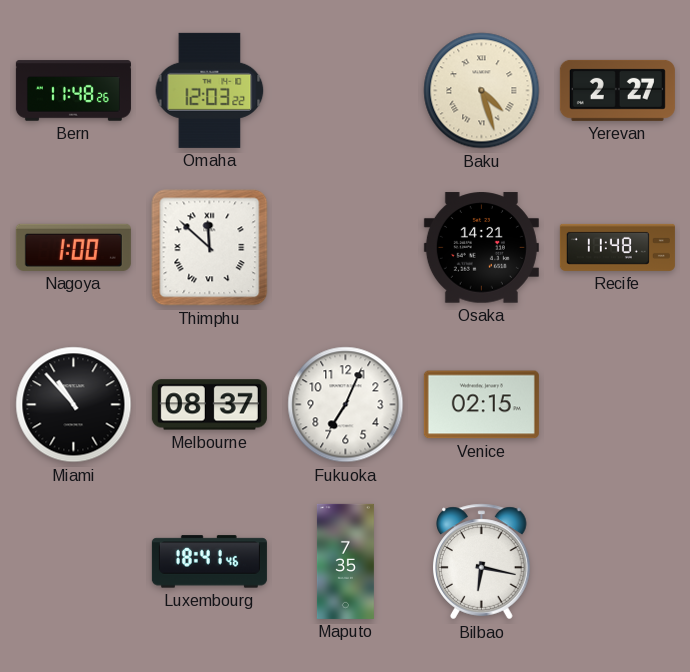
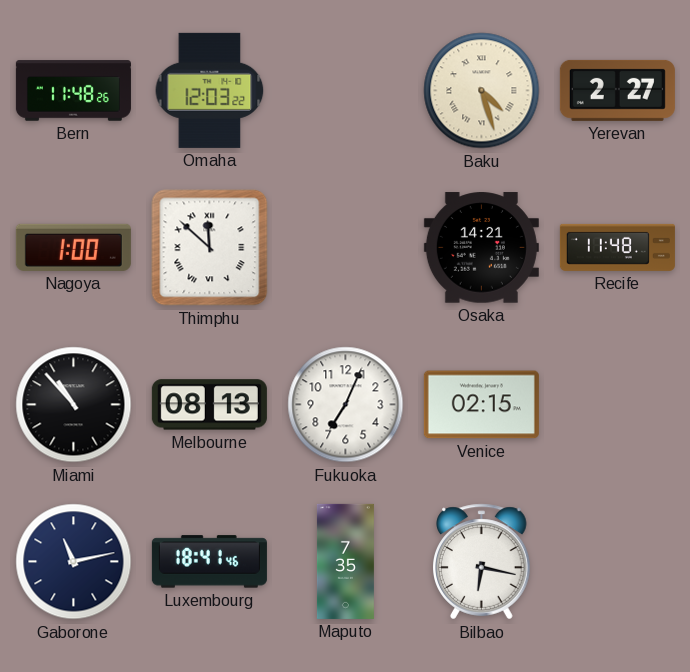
Melbourne: 08:37 -> 08:13
Gaborone: none -> 11:13
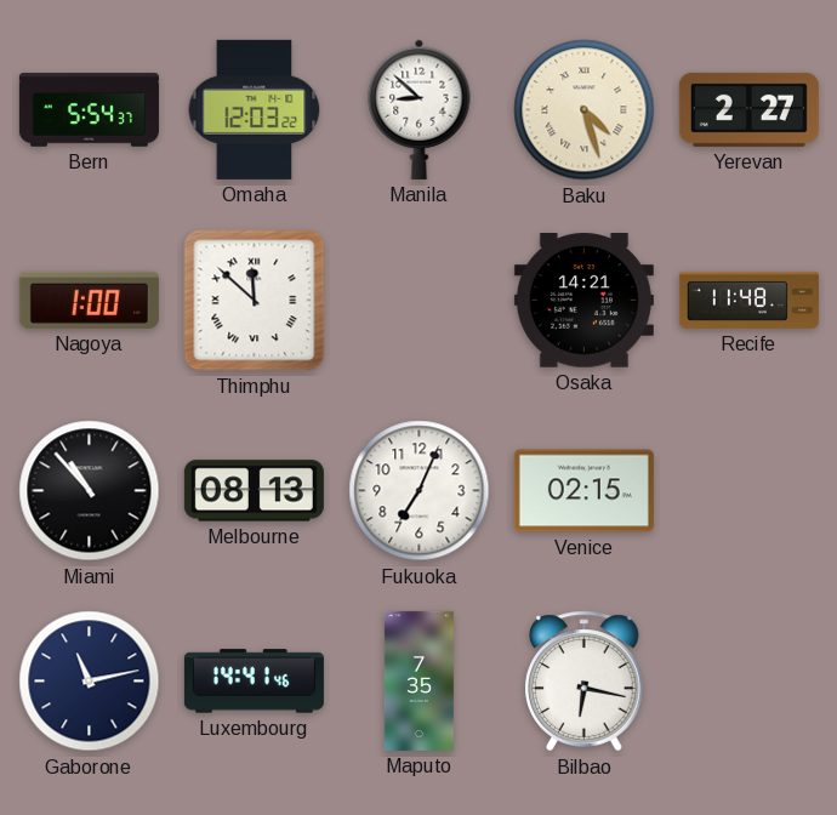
Bern: 11:48 -> 5:54
Manila: none -> 8:52
Luxembourg: 18:41 -> 14:41
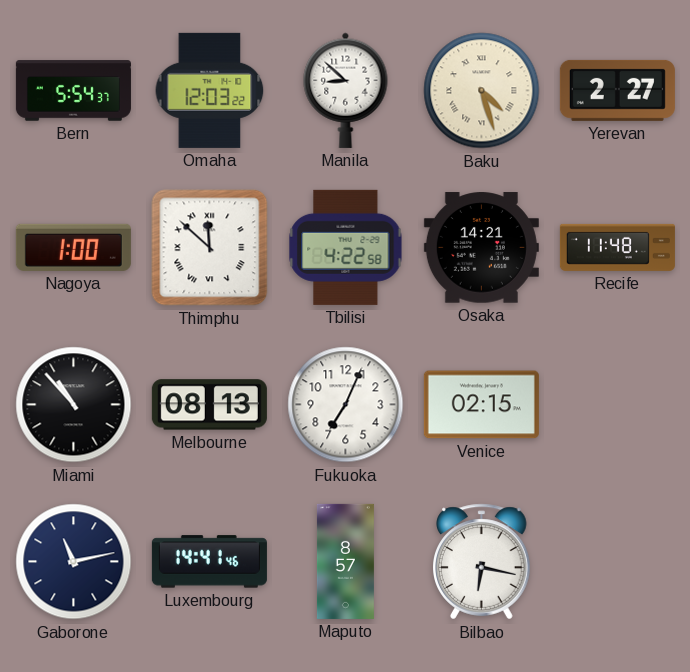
Tbilisi: none -> 4:22
Maputo: 7:35 -> 8:57
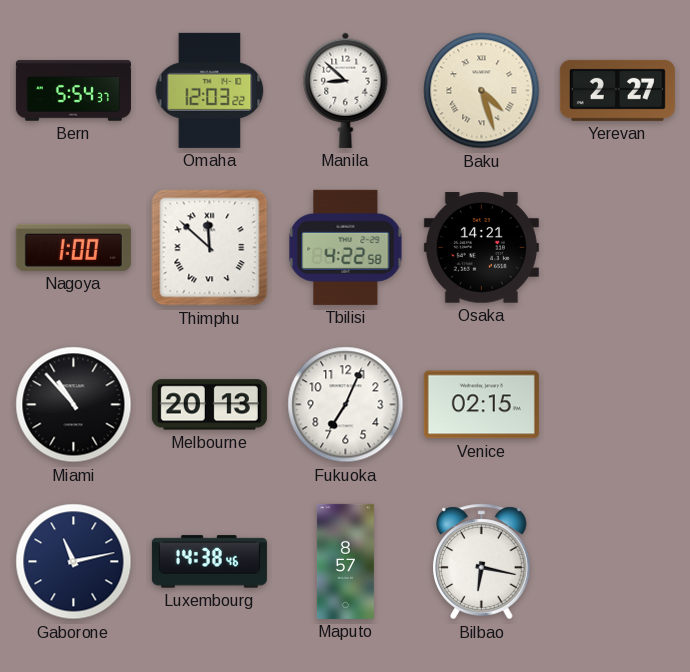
Recife: 11:48 -> none
Melbourne: 08:13 -> 20:13
Luxembourg: 14:41 -> 14:38
